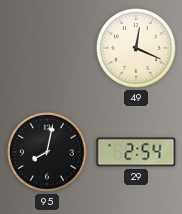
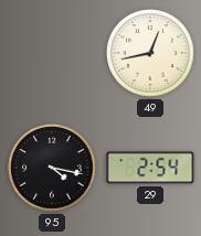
49: 12:19 -> 12:43
95: 8:02 -> 4:17
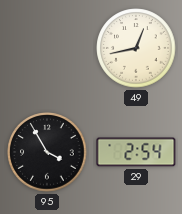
95: 4:17 -> 3:55
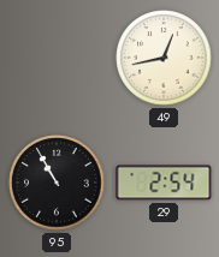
95: 3:55 -> 10:55
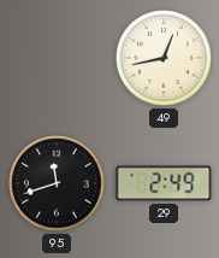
95: 10:55 -> 11:42
29: 2:54 -> 2:49
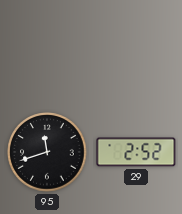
49: 12:43 -> none
29: 2:49 -> 2:52
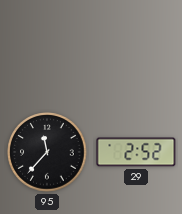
95: 11:42 -> 11:37
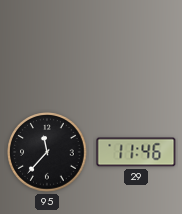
29: 2:52 -> 11:46
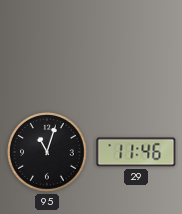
95: 11:37 -> 11:03
